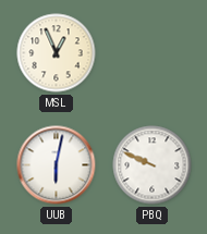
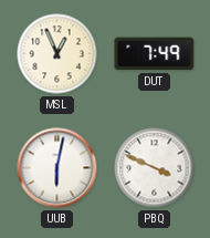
DUT: none -> 7:49
PBQ: 9:49 -> 3:49
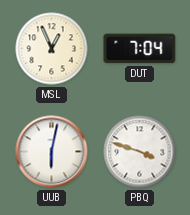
DUT: 7:49 -> 7:04
PBQ: 3:49 -> 3:48
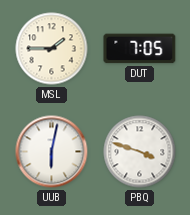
MSL: 12:56 -> 1:45
DUT: 7:04 -> 7:05
